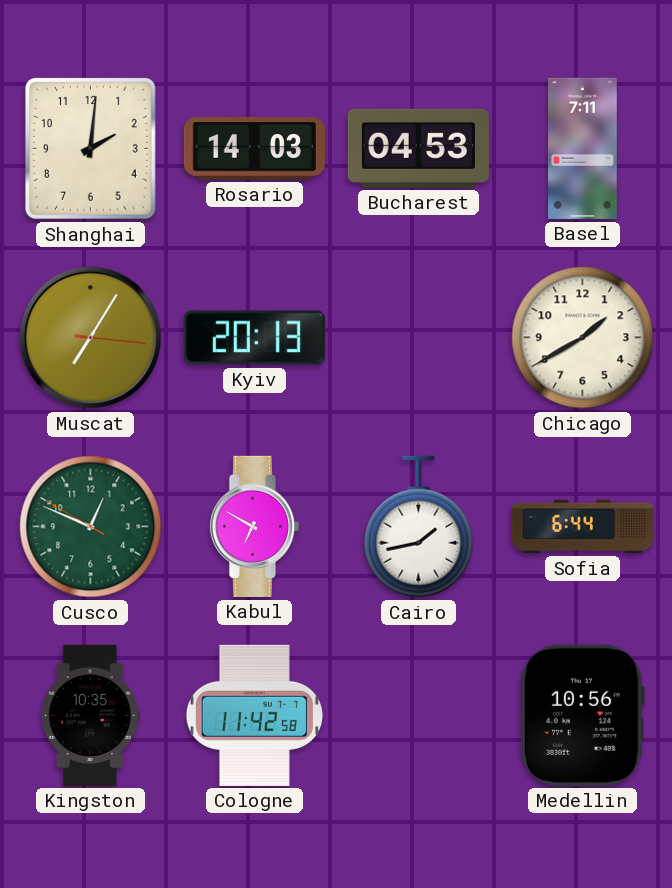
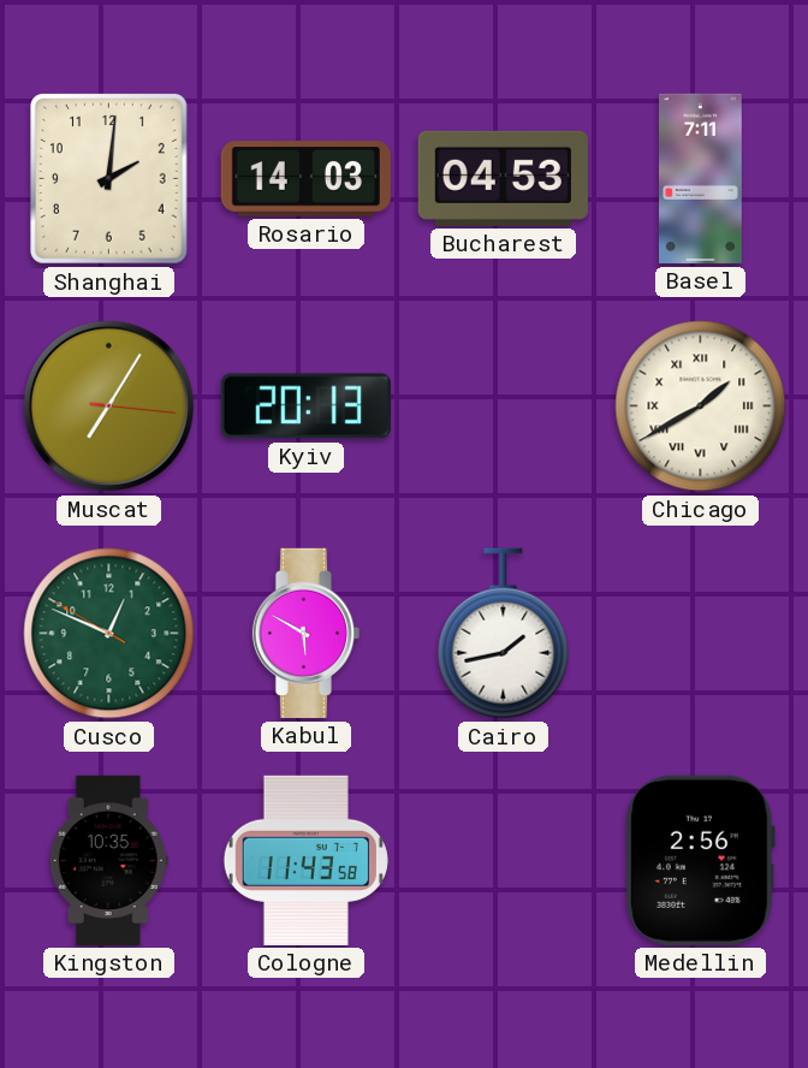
Chicago numerals: Arabic -> Roman
Kabul: 6:50 -> 5:50
Sofia: 6:44 -> none
Cologne: 11:42 -> 11:43
Medellin: 10:56 -> 2:56
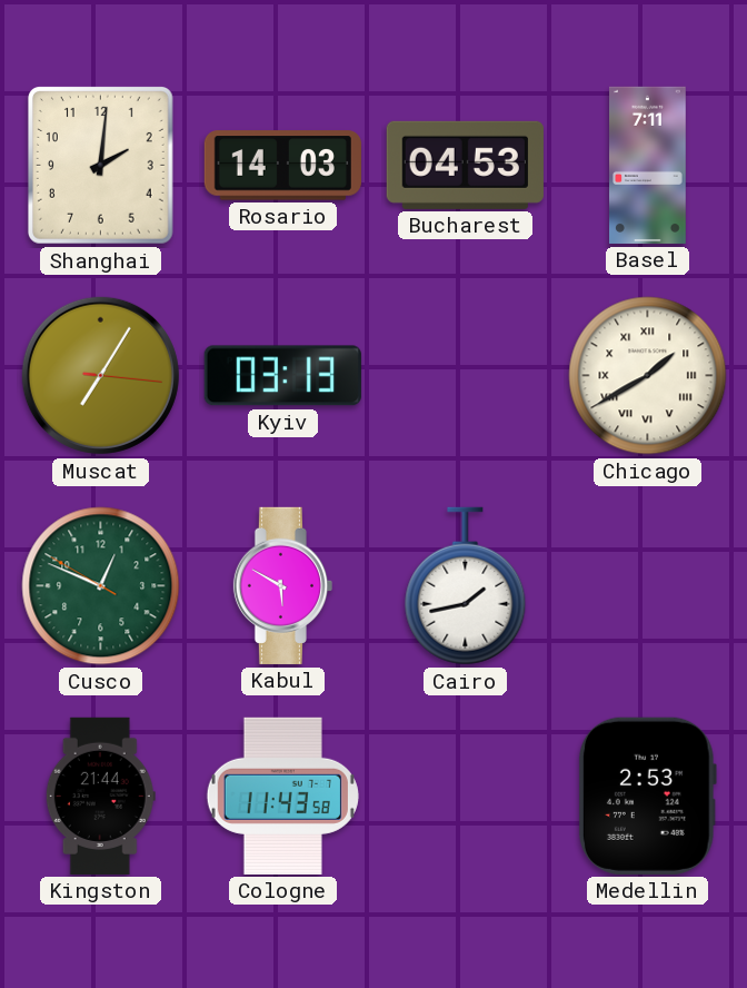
Kyiv: 20:13 -> 03:13
Kingston: 10:35 -> 21:44
Medellin: 2:56 -> 2:53
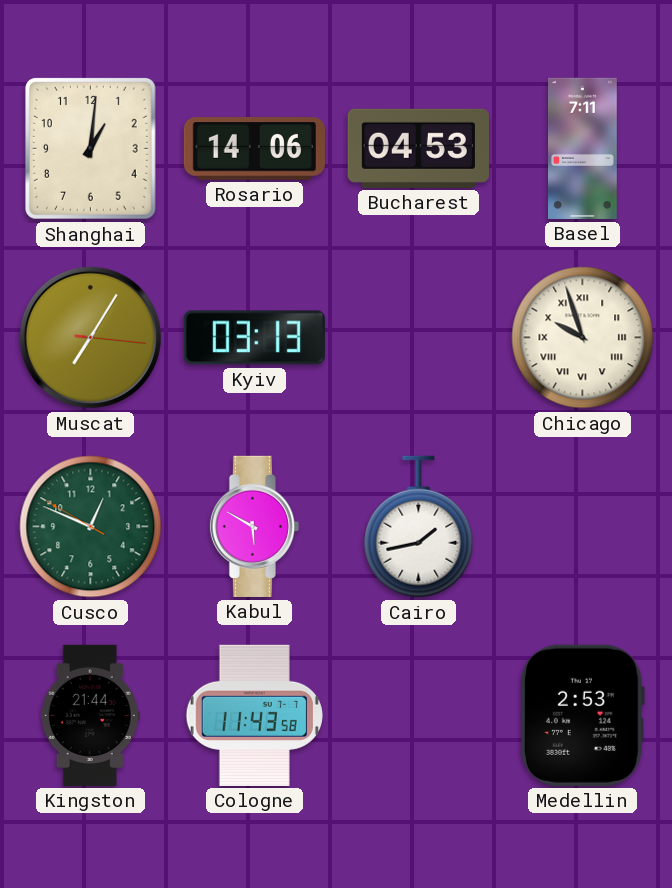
Shanghai: 2:01 -> 1:01
Rosario: 14:03 -> 14:06
Chicago: 1:40 -> 9:57
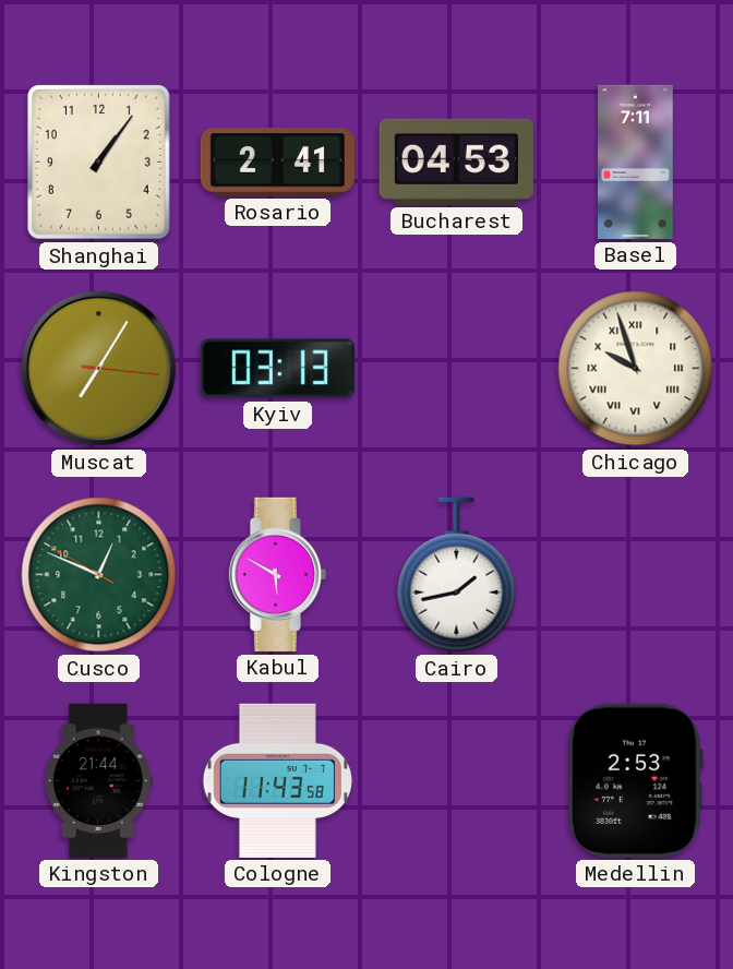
Shanghai: 1:01 -> 1:06
Rosario: 14:06 -> 2:41
